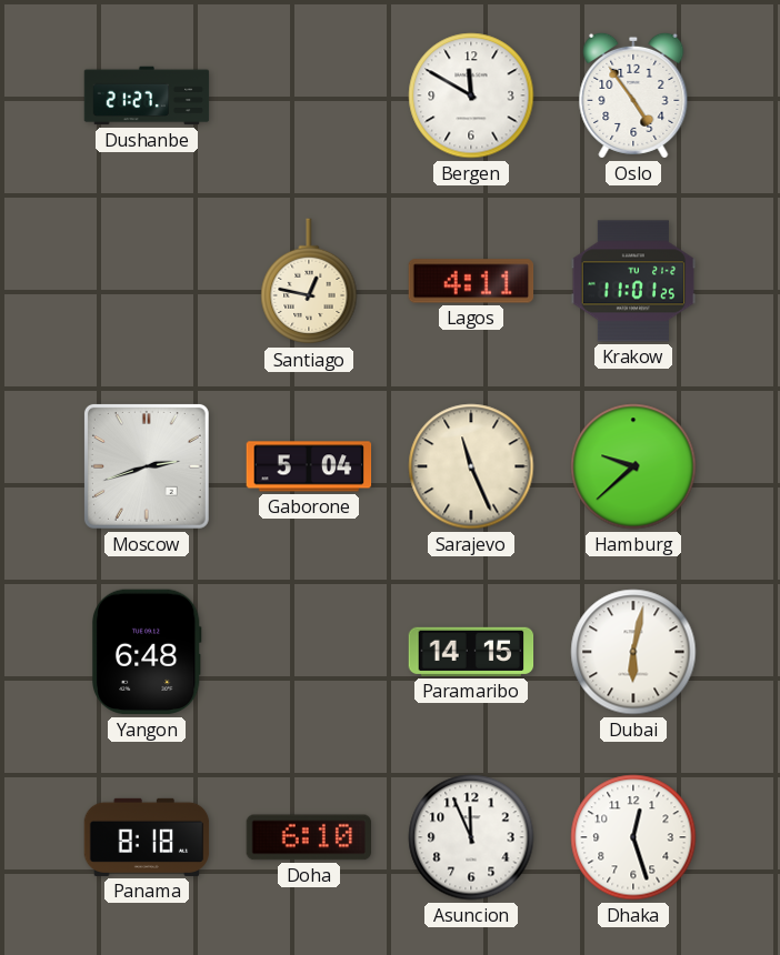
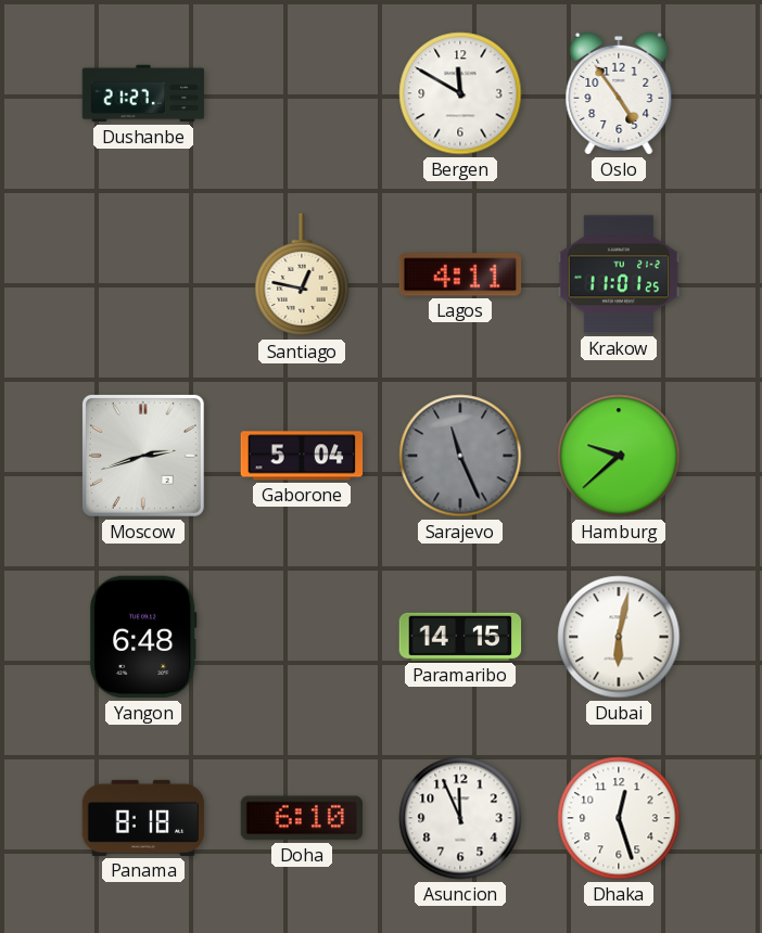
Sarajevo dial: cream -> grey
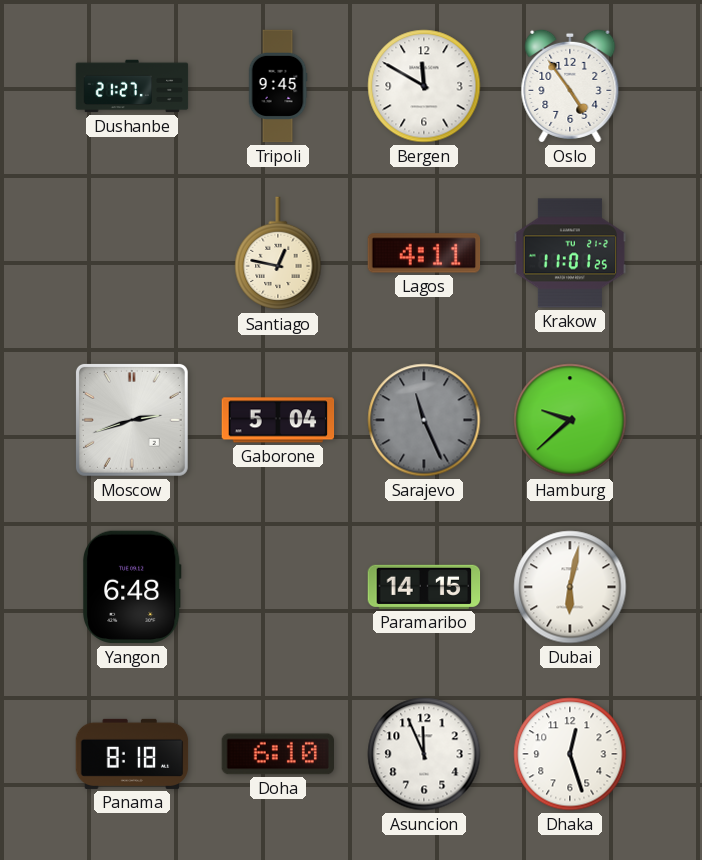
Tripoli: none -> 9:45
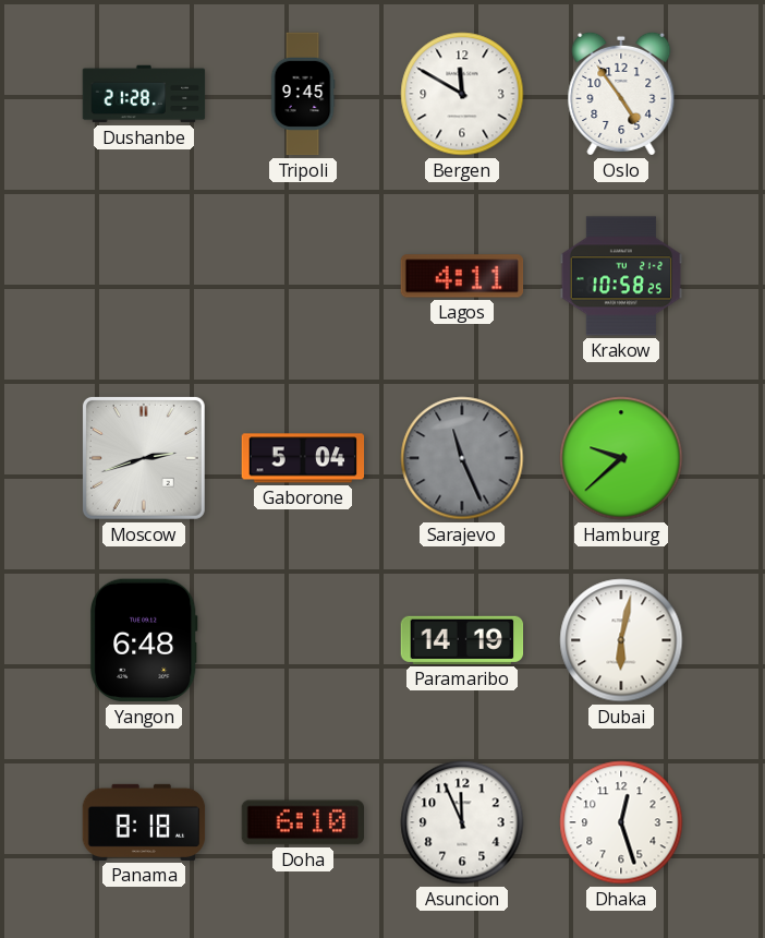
Dushanbe: 21:27 -> 21:28
Santiago: 12:47 -> none
Krakow: 11:01 -> 10:58
Paramaribo: 14:15 -> 14:19
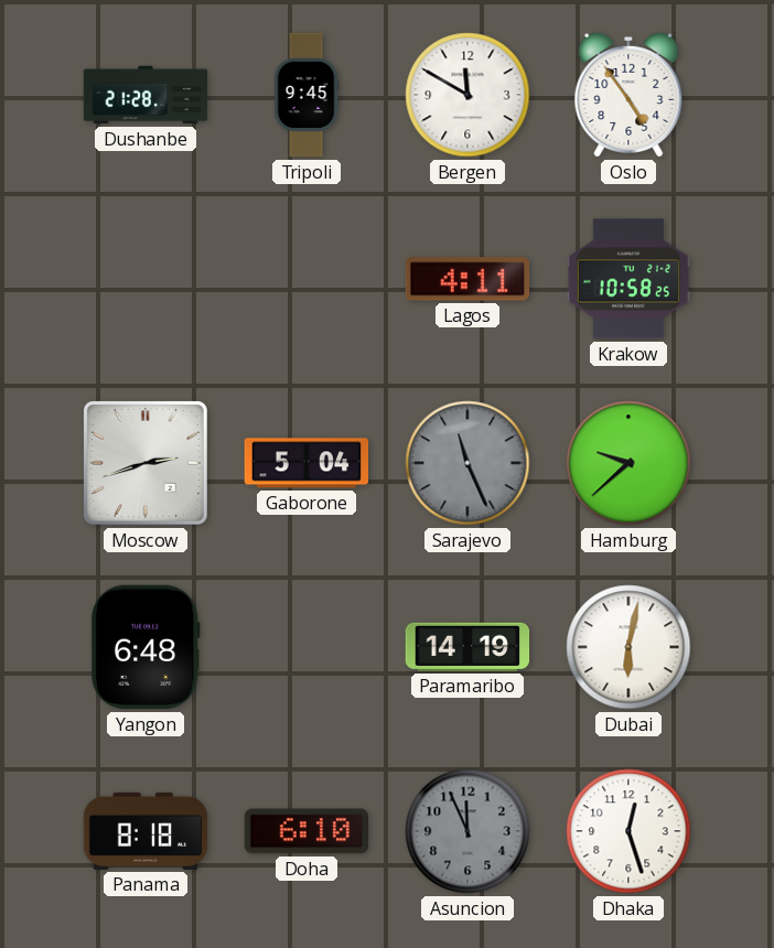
Asuncion dial: white -> grey
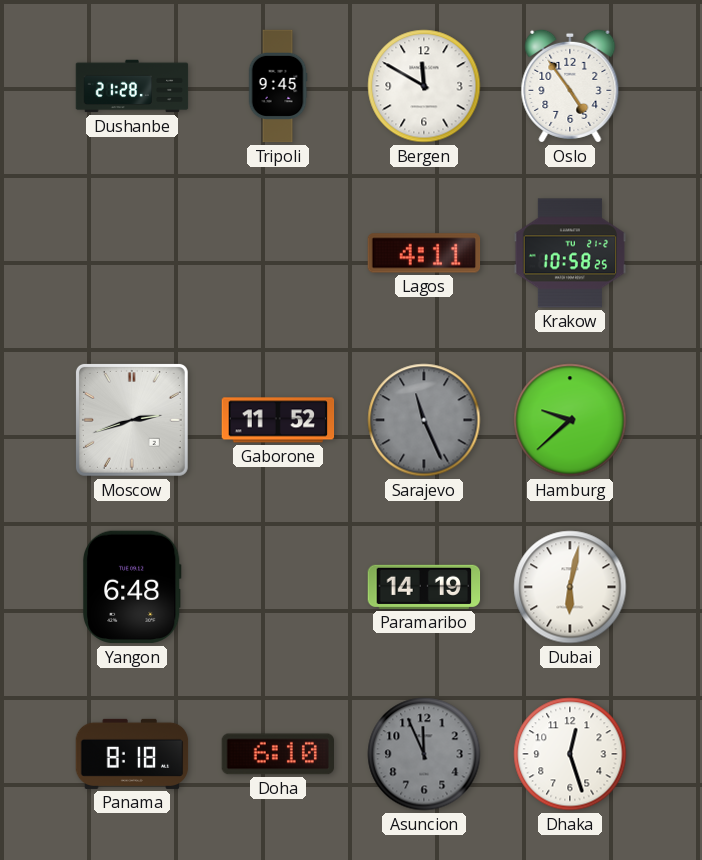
Gaborone: 5:04 -> 11:52
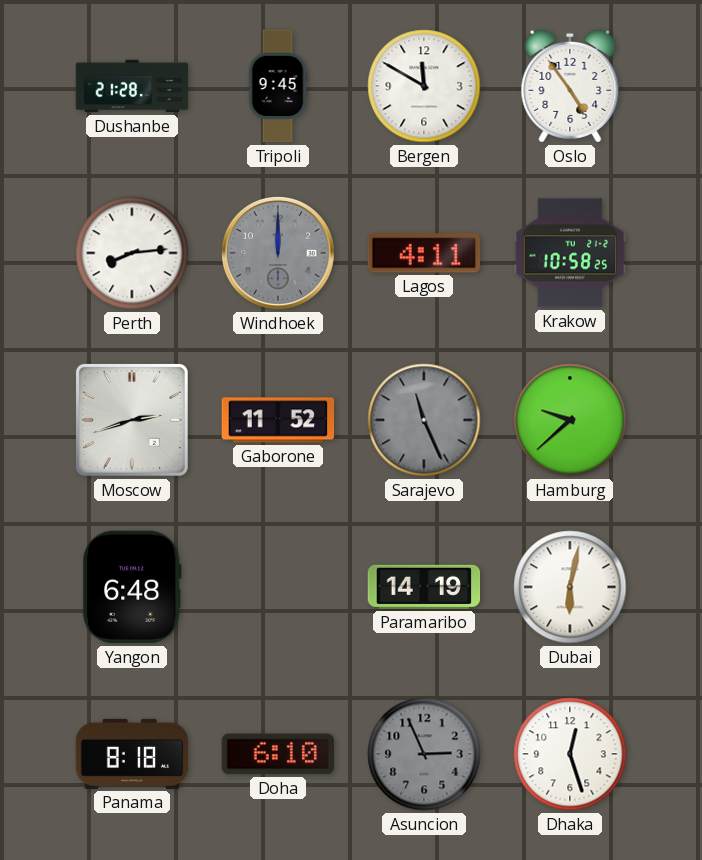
Perth: none -> 8:14
Windhoek: none -> 12:00
Asuncion: 11:56 -> 2:56
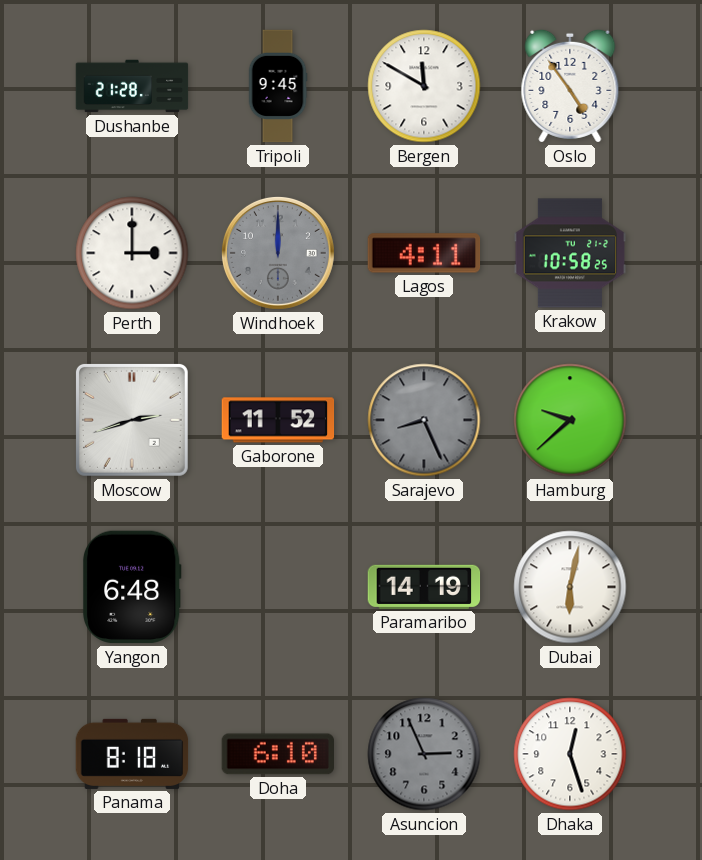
Perth: 8:14 -> 3:00
Sarajevo: 11:26 -> 8:26
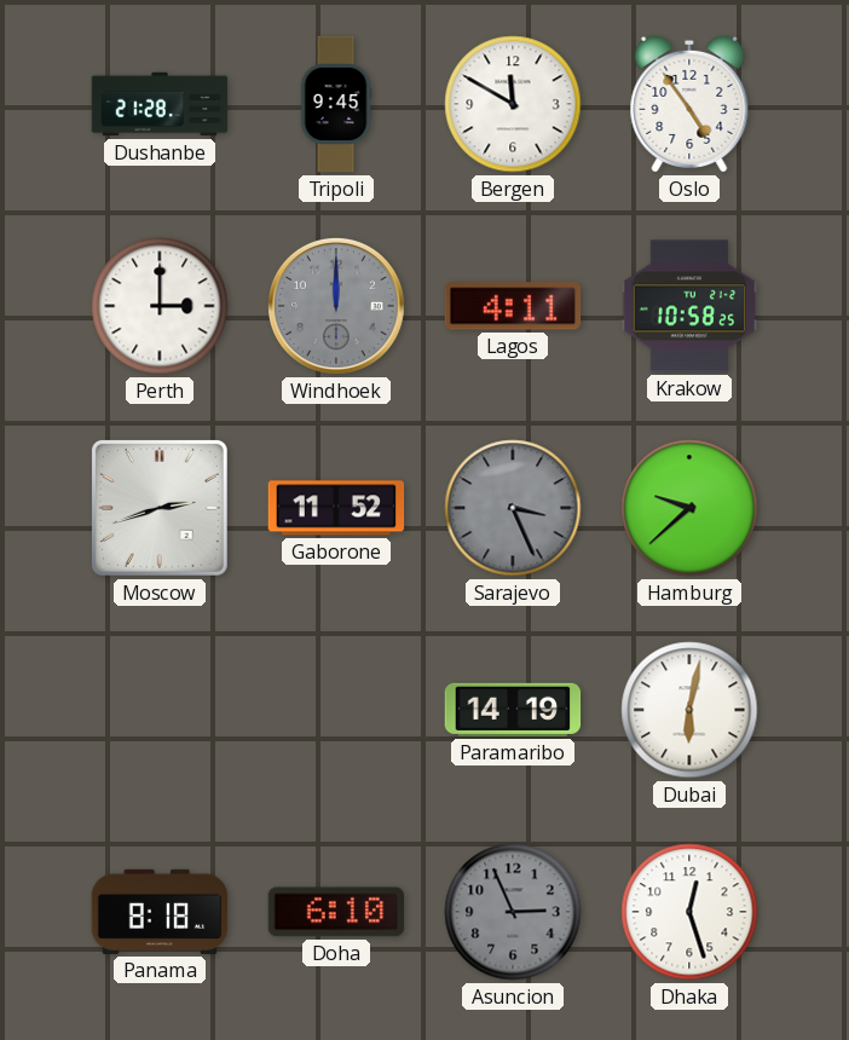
Sarajevo: 8:26 -> 3:26
Yangon: 6:48 -> none
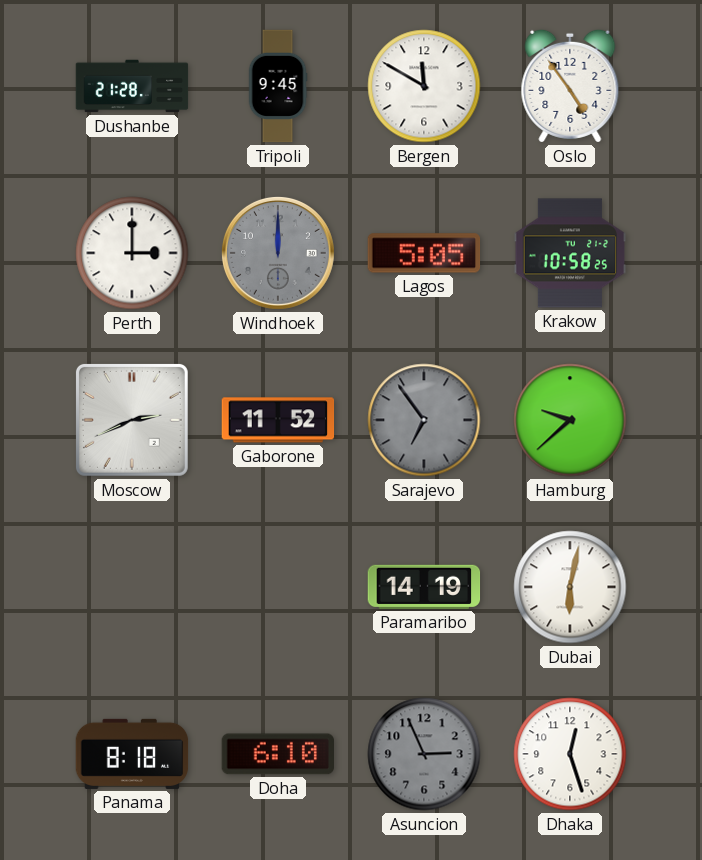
Lagos: 4:11 -> 5:05
Moscow: 2:42 -> 2:41
Sarajevo: 3:26 -> 6:54
